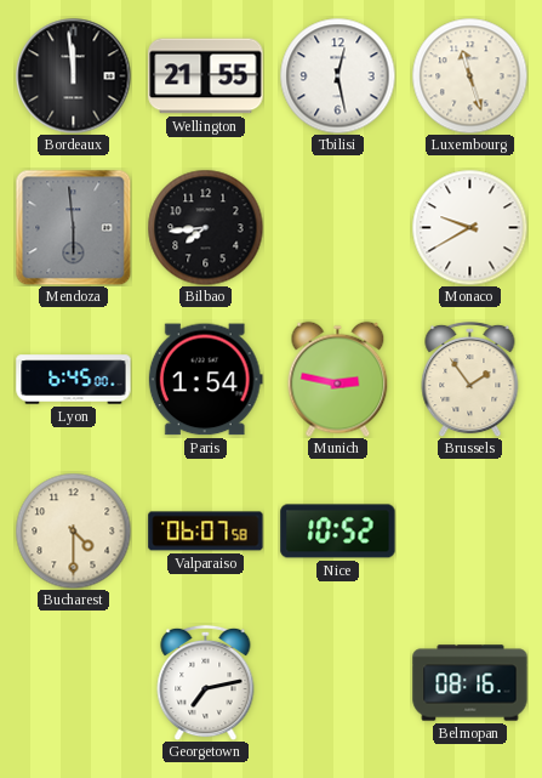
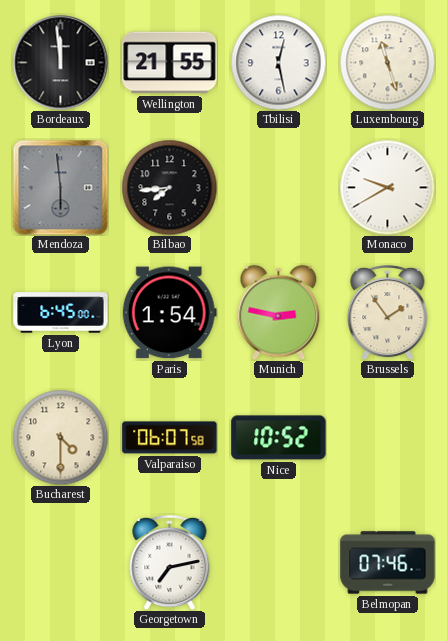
Belmopan: 08:16 -> 07:46
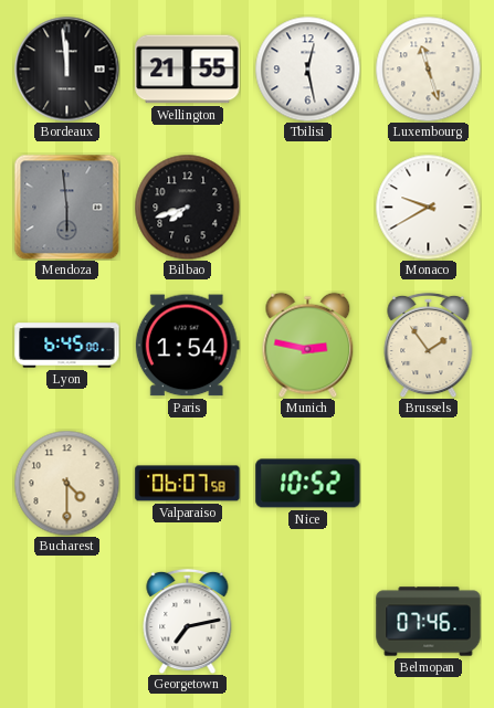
Bilbao: 7:44 -> 7:42
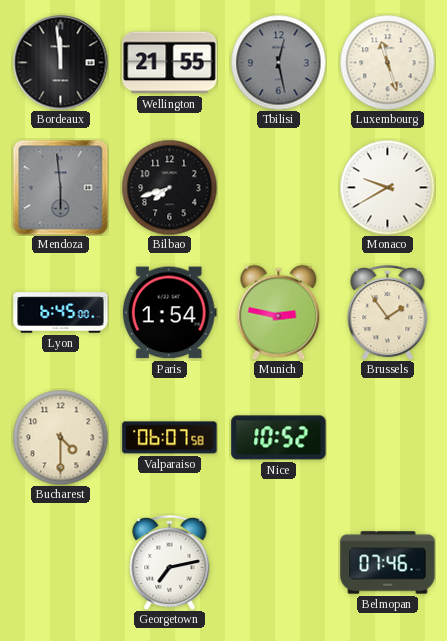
Tbilisi dial: white -> grey
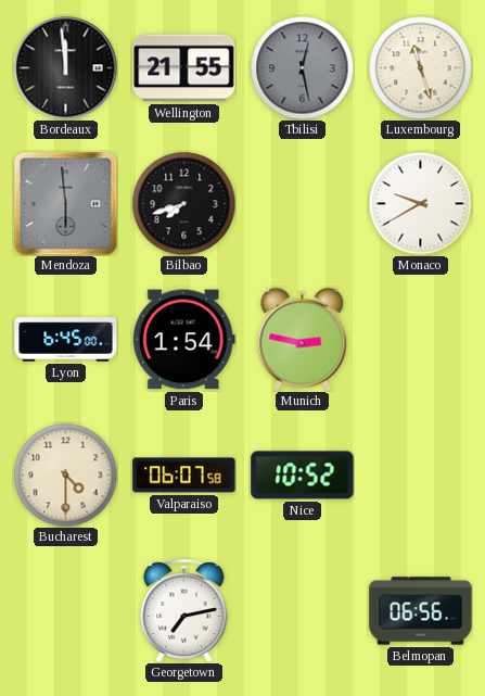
Brussels: 1:54 -> none
Belmopan: 07:46 -> 06:56
